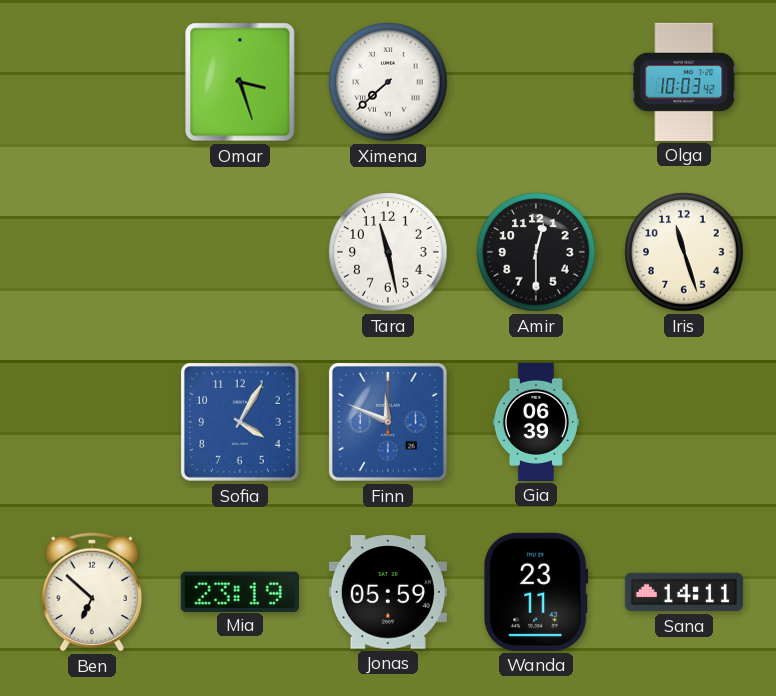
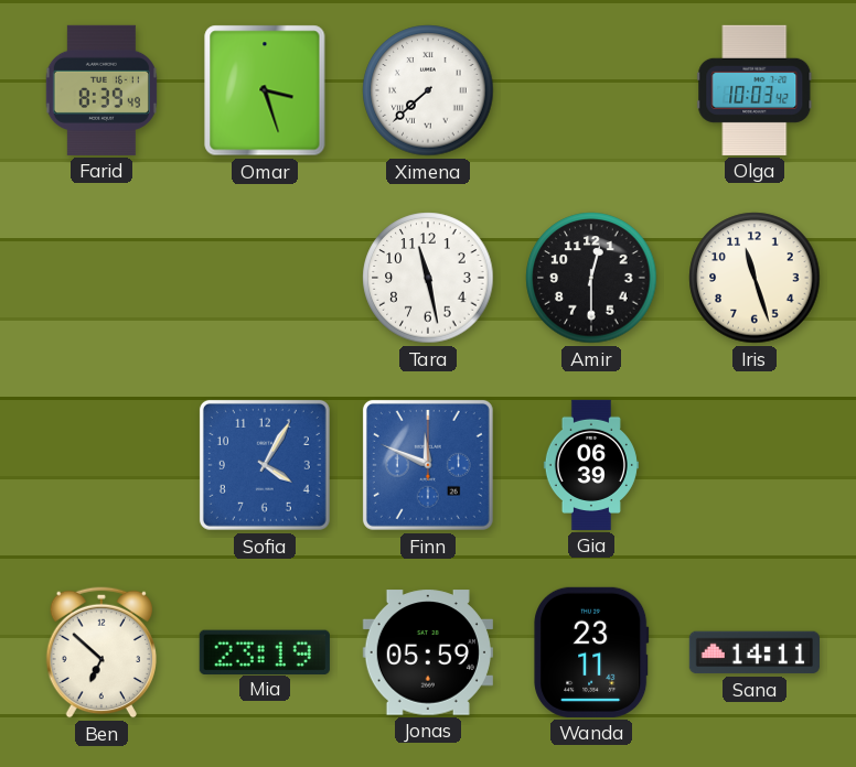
Farid: none -> 8:39
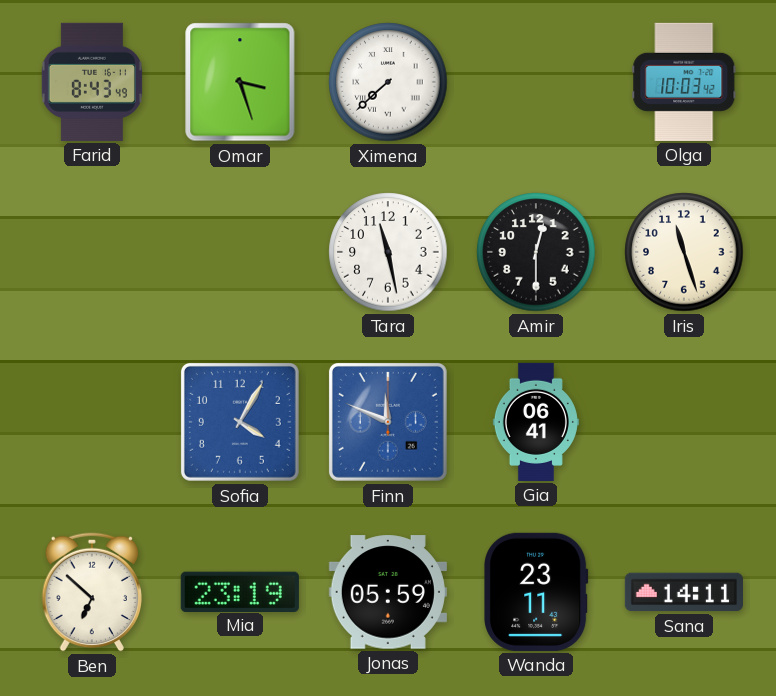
Farid: 8:39 -> 8:43
Gia: 06:39 -> 06:41
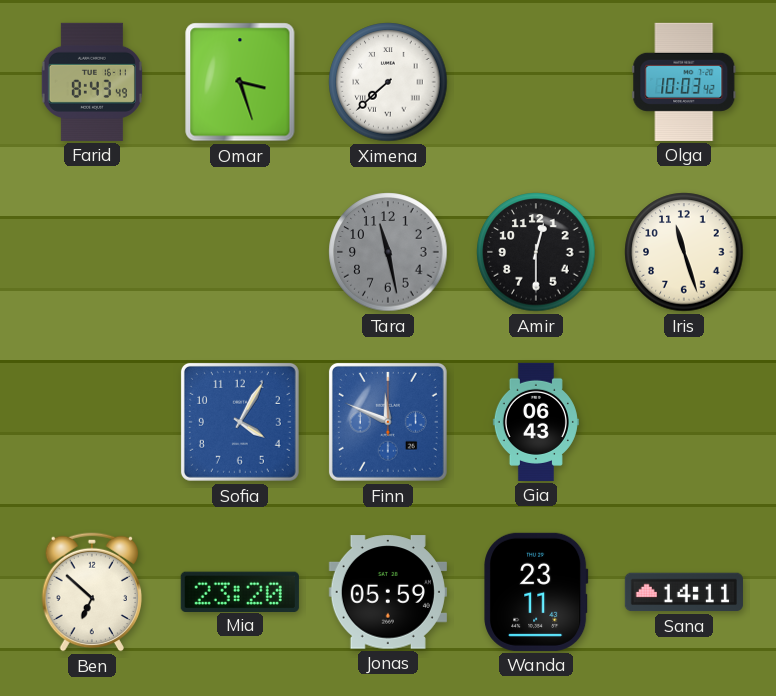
Tara dial: white -> grey
Gia: 06:41 -> 06:43
Mia: 23:19 -> 23:20
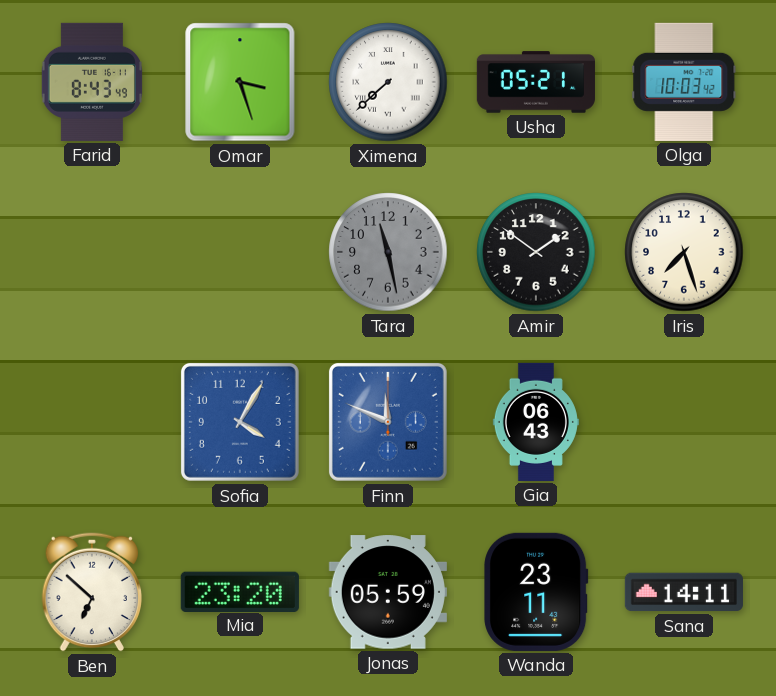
Usha: none -> 05:21
Amir: 12:30 -> 1:51
Iris: 11:27 -> 7:27
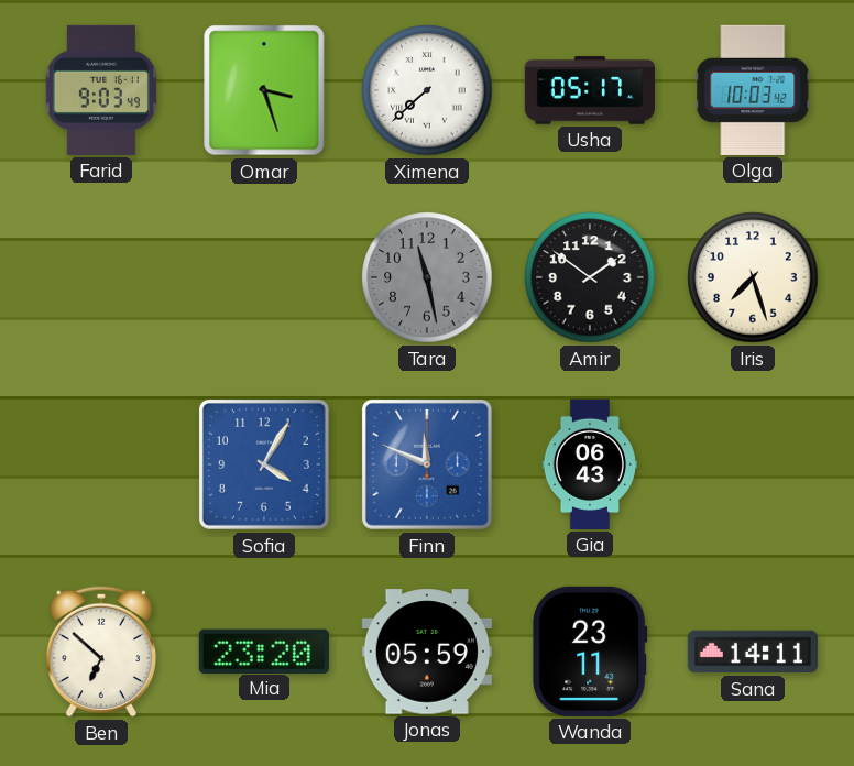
Farid: 8:43 -> 9:03
Usha: 05:21 -> 05:17
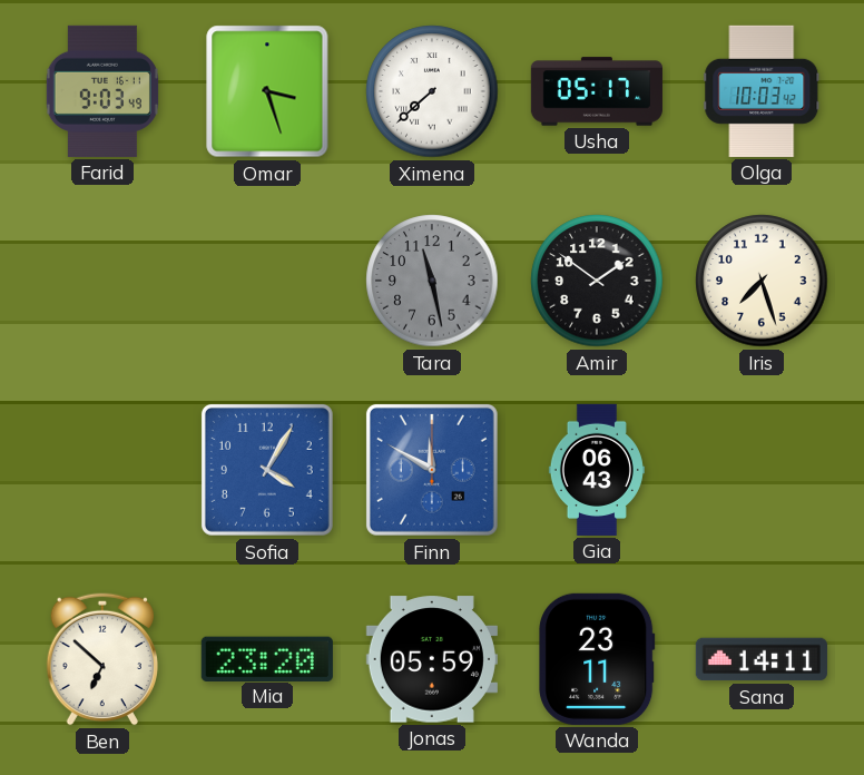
Finn: 11:49 -> 11:50
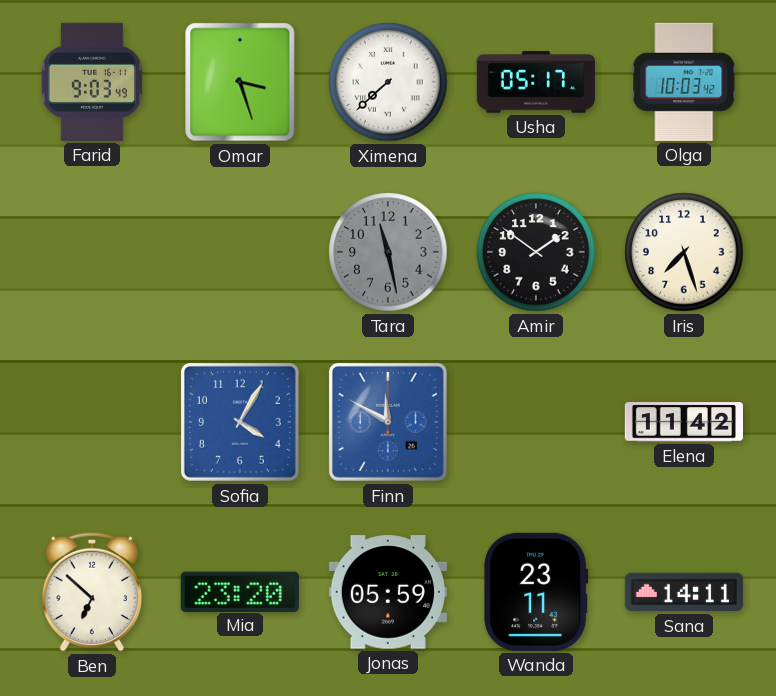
Gia: 06:43 -> none
Elena: none -> 11:42
